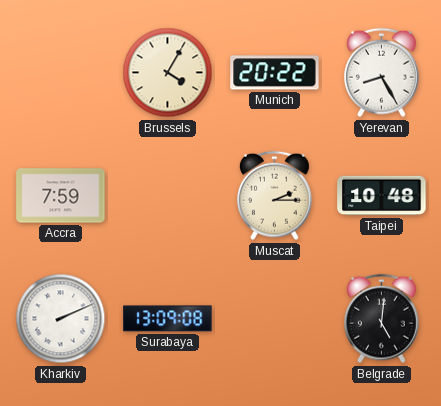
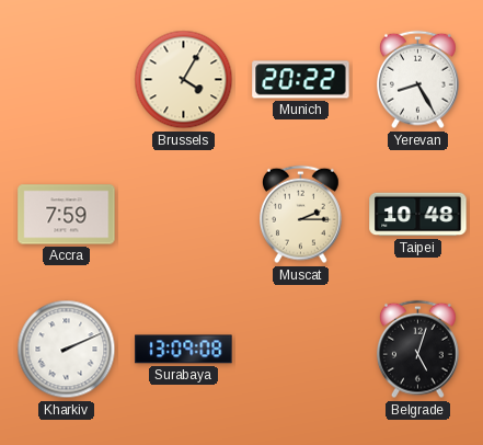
Belgrade: 5:01 -> 5:03
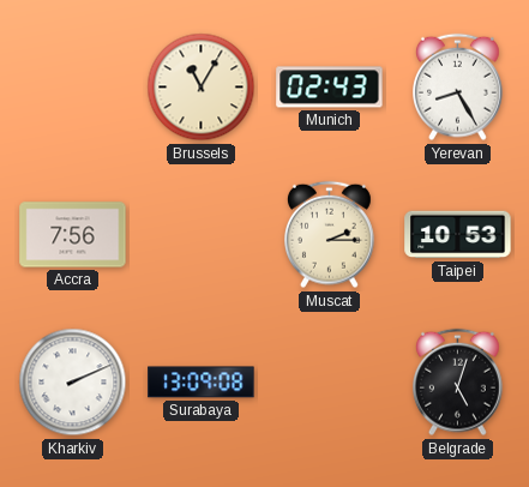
Brussels: 4:05 -> 11:05
Munich: 20:22 -> 02:43
Accra: 7:59 -> 7:56
Taipei: 10:48 -> 10:53
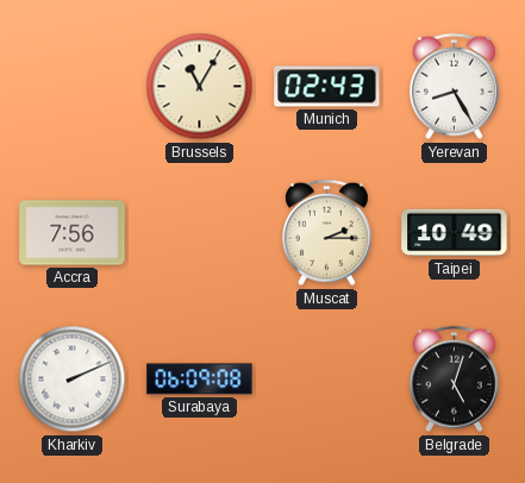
Taipei: 10:53 -> 10:49
Surabaya: 13:09 -> 06:09
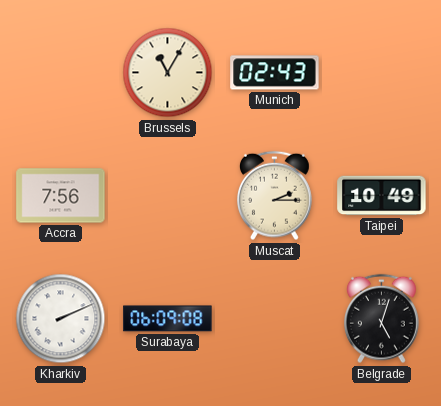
Yerevan: 8:25 -> none
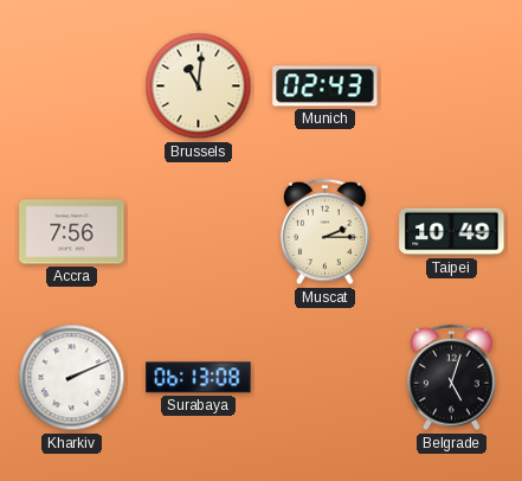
Brussels: 11:05 -> 11:01
Surabaya: 06:09 -> 06:13
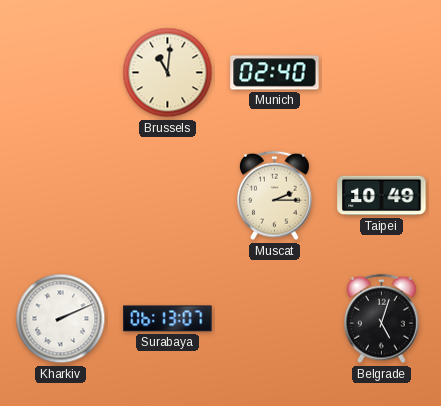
Munich: 02:43 -> 02:40
Accra: 7:56 -> none
Surabaya: 06:13:08 -> 06:13:07
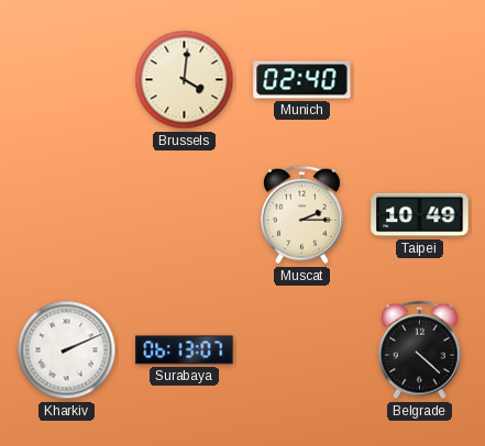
Brussels: 11:01 -> 4:01
Belgrade: 5:03 -> 4:22
